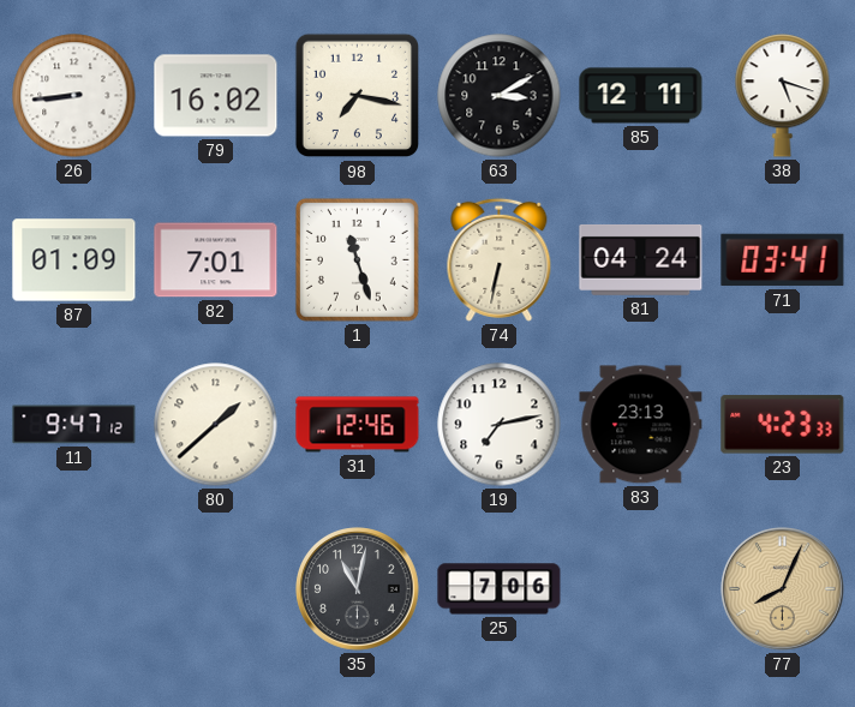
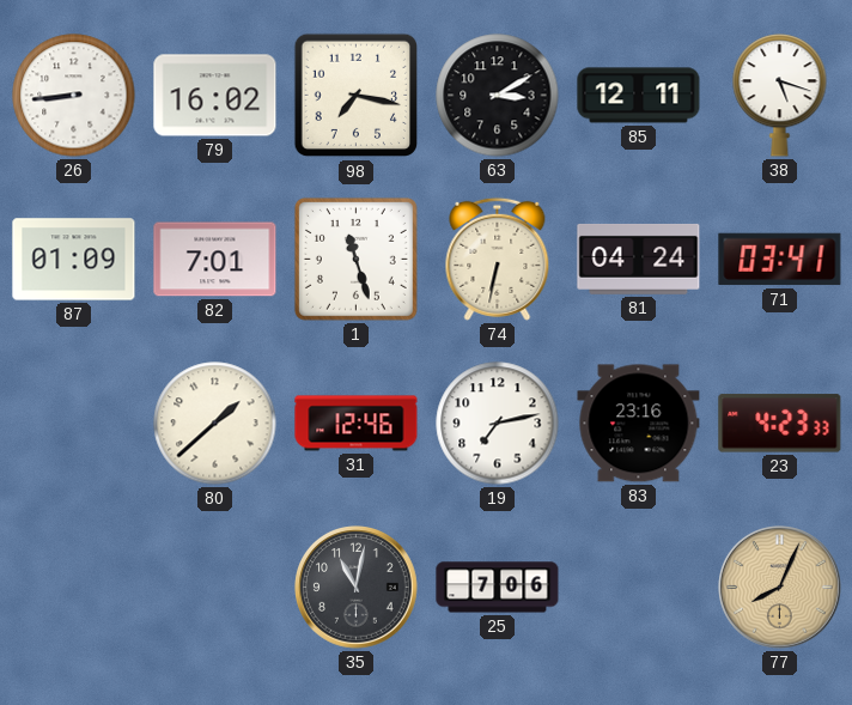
11: 9:47 -> none
83: 23:13 -> 23:16
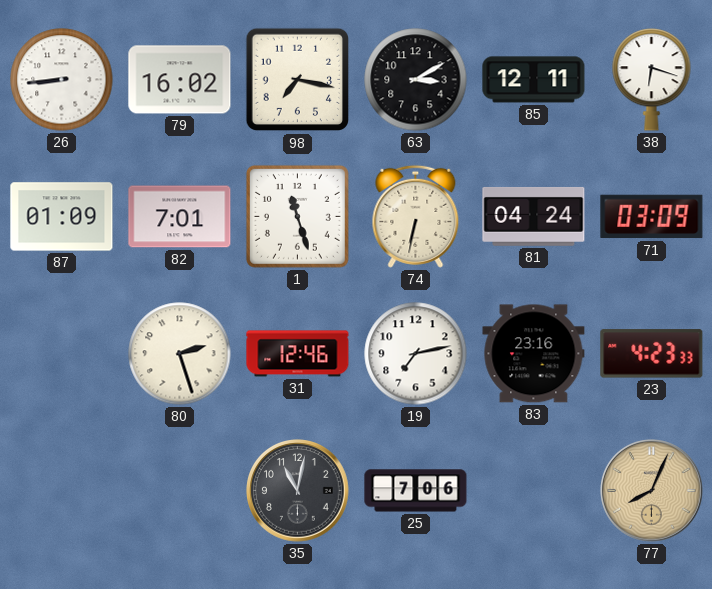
38: 5:18 -> 6:18
71: 03:41 -> 03:09
80: 1:38 -> 2:27
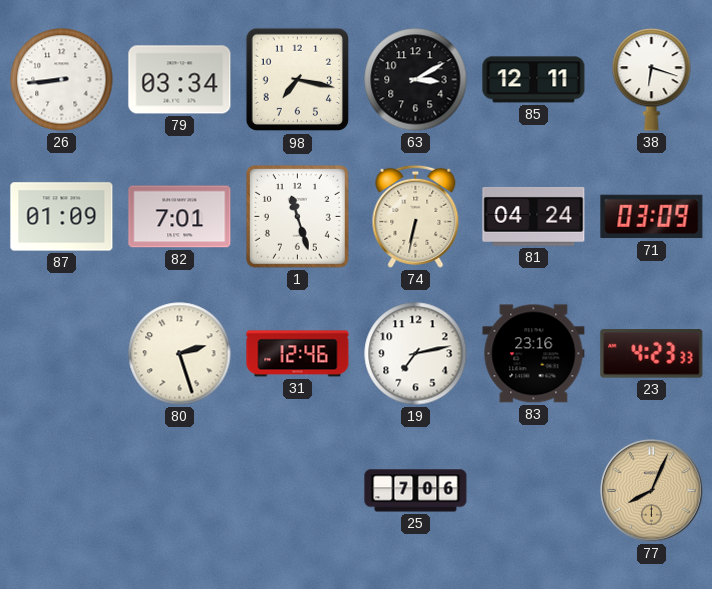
79: 16:02 -> 03:34
35: 11:02 -> none
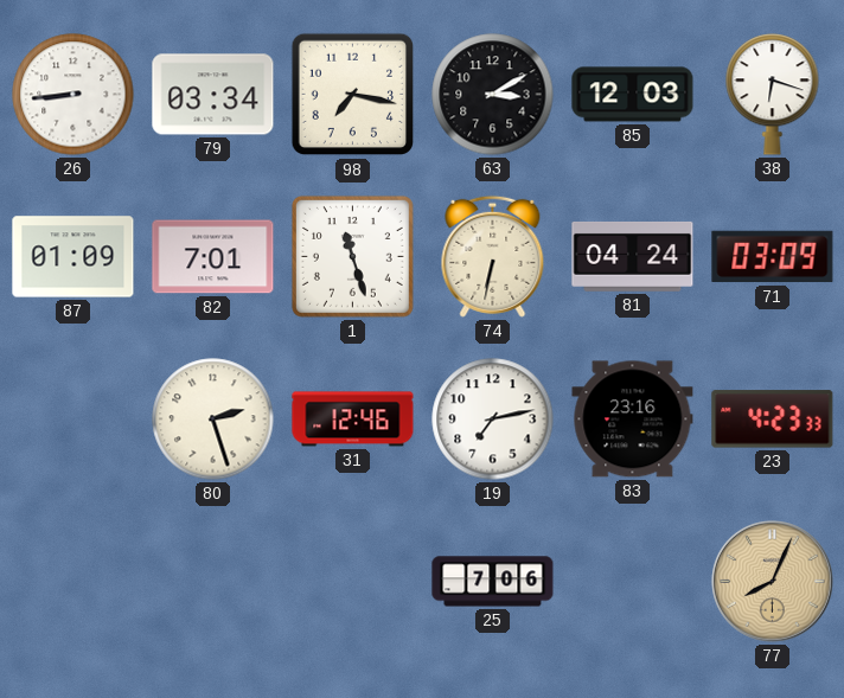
85: 12:11 -> 12:03
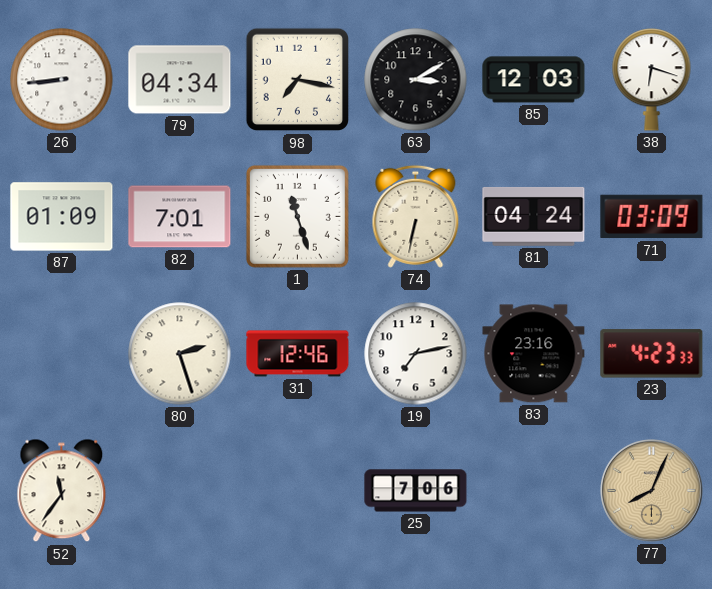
79: 03:34 -> 04:34
52: none -> 11:36
